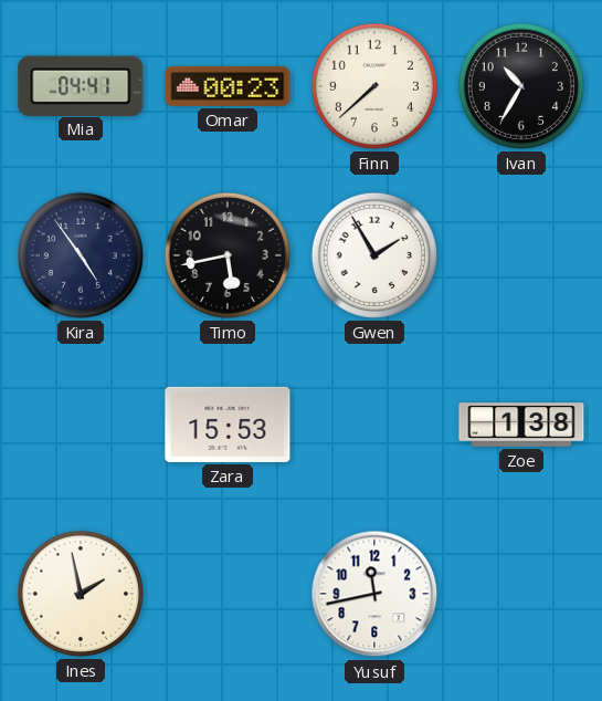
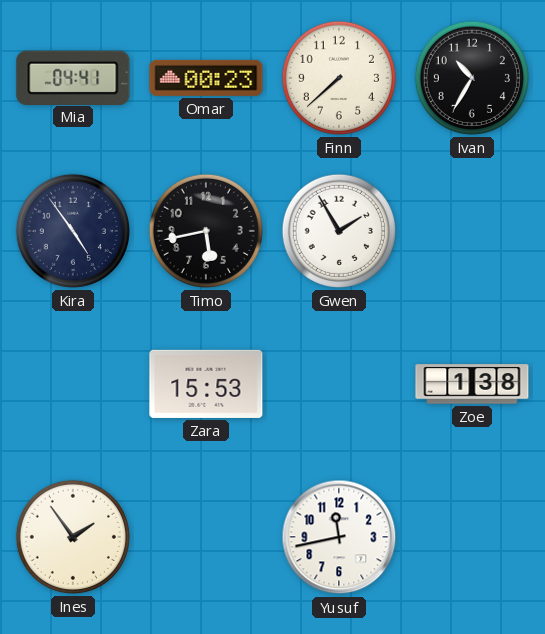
Ines: 1:58 -> 1:54
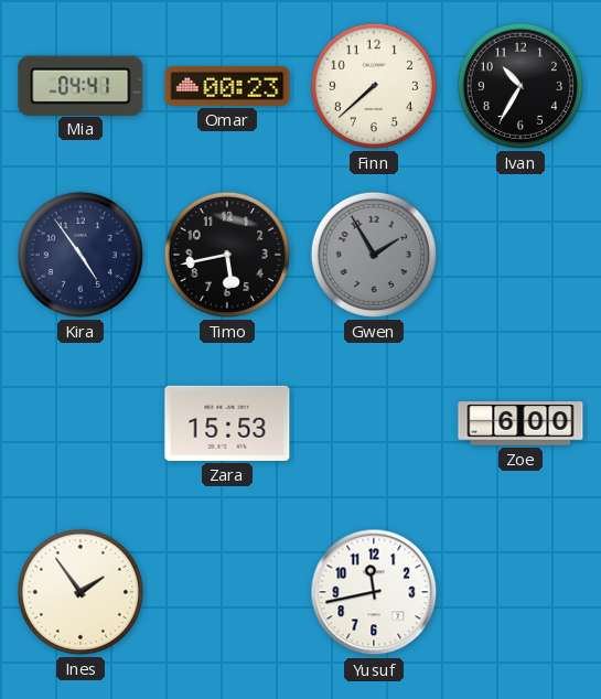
Gwen dial: white -> grey
Zoe: 1:38 -> 6:00
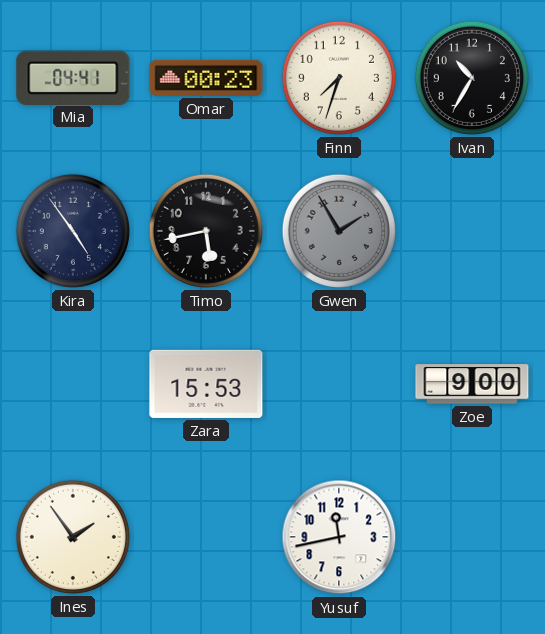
Finn: 7:38 -> 7:33
Zoe: 6:00 -> 9:00
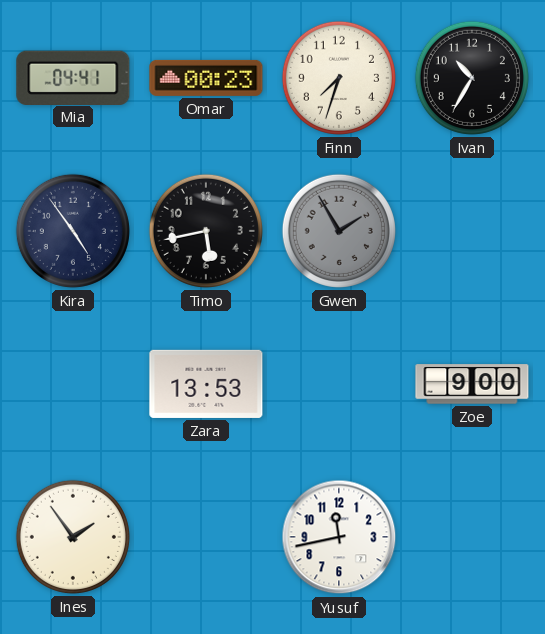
Zara: 15:53 -> 13:53
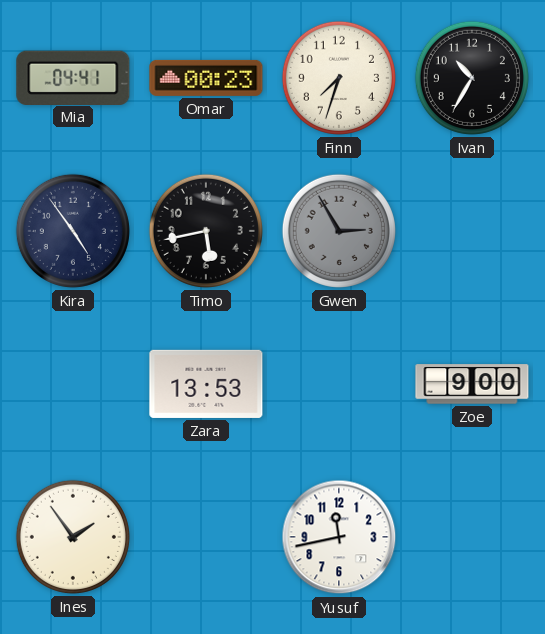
Gwen: 1:55 -> 2:55
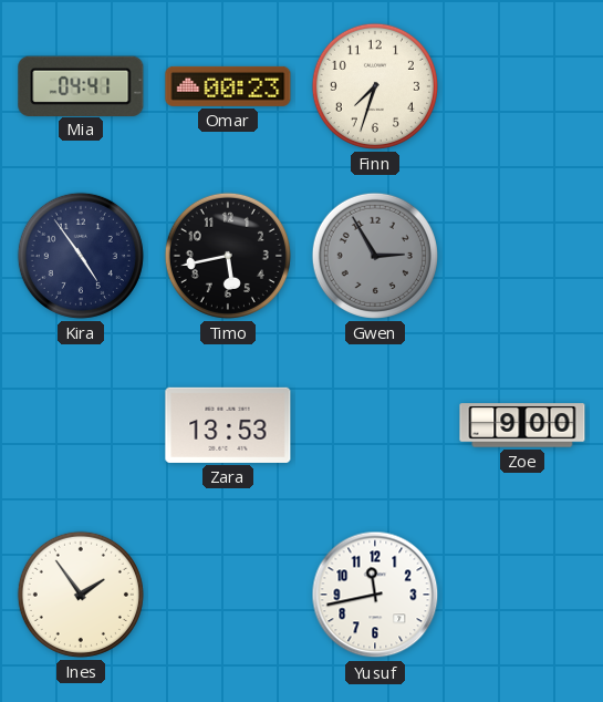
Ivan: 10:35 -> none
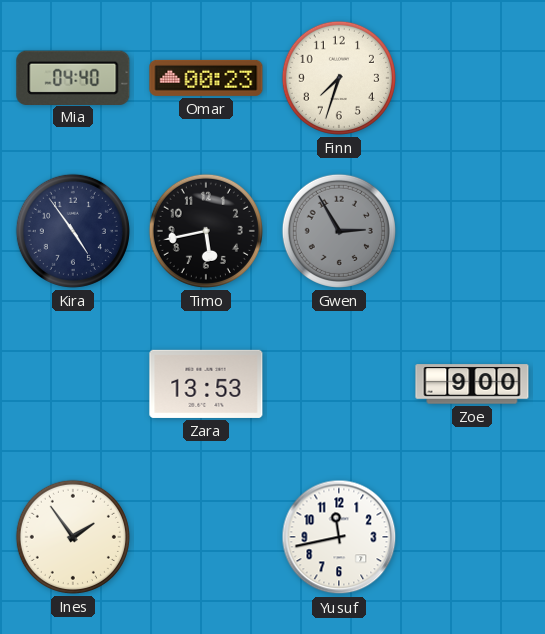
Mia: 04:41 -> 04:40
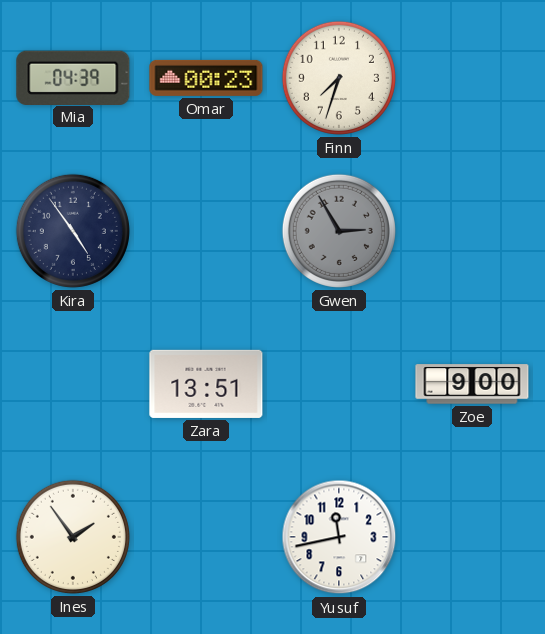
Mia: 04:40 -> 04:39
Timo: 5:43 -> none
Zara: 13:53 -> 13:51
